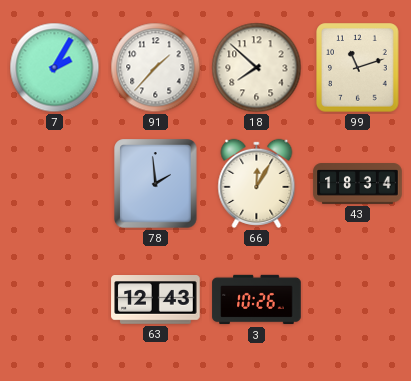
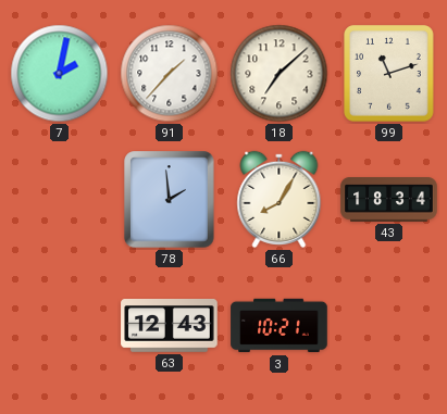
7: 2:05 -> 2:02
18: 7:52 -> 7:08
66: 12:05 -> 8:05
3: 10:26 -> 10:21
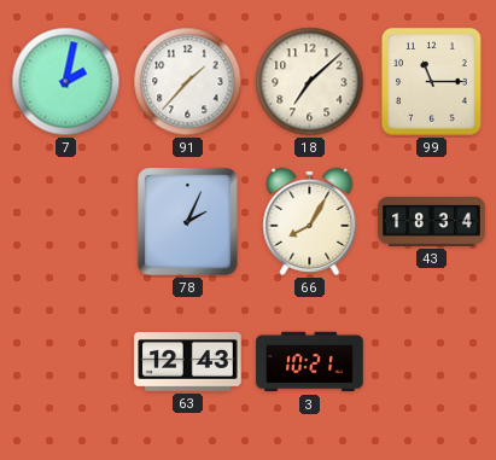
99: 11:12 -> 11:15
78: 1:59 -> 2:04
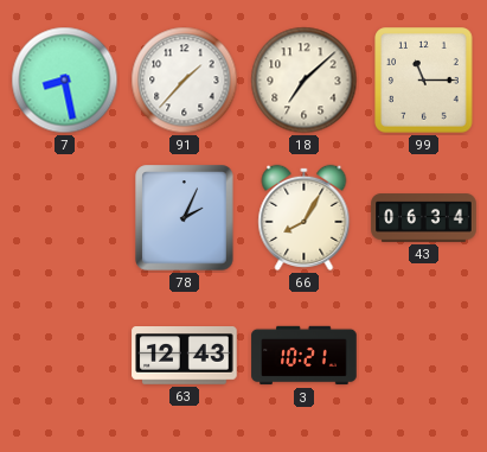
7: 2:02 -> 8:28
43: 18:34 -> 06:34
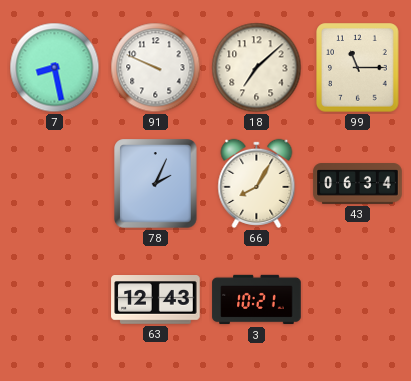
91: 1:37 -> 9:49
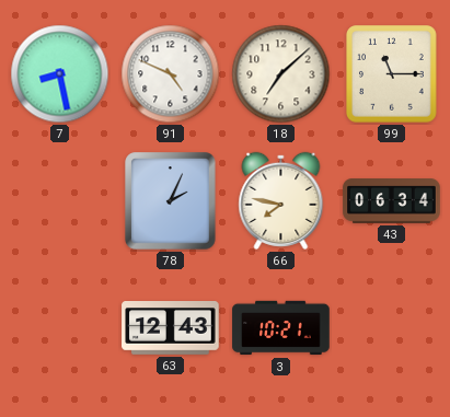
91: 9:49 -> 4:49
66: 8:05 -> 7:47
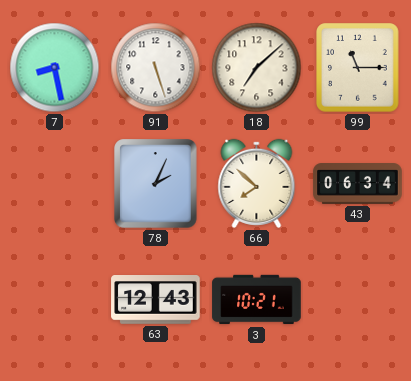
91: 4:49 -> 5:27
66: 7:47 -> 7:52
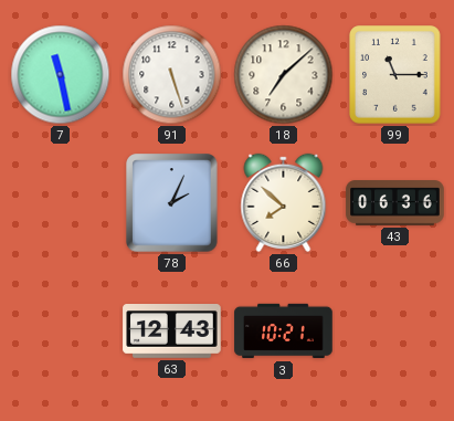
7: 8:28 -> 11:28
43: 06:34 -> 06:36
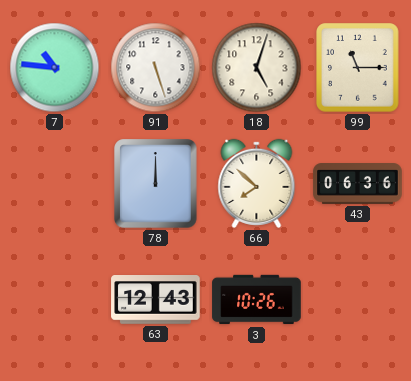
7: 11:28 -> 10:46
18: 7:08 -> 5:03
78: 2:04 -> 12:00
3: 10:21 -> 10:26
